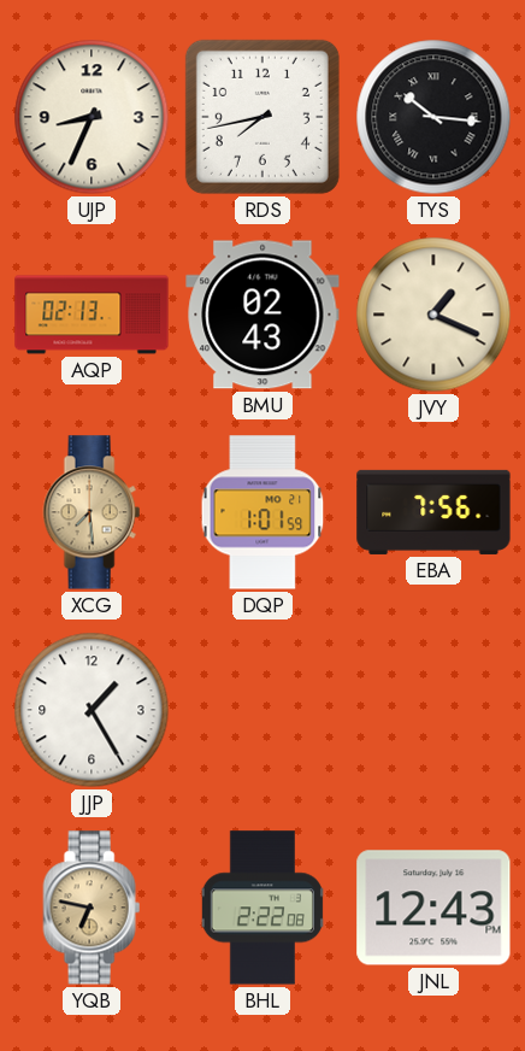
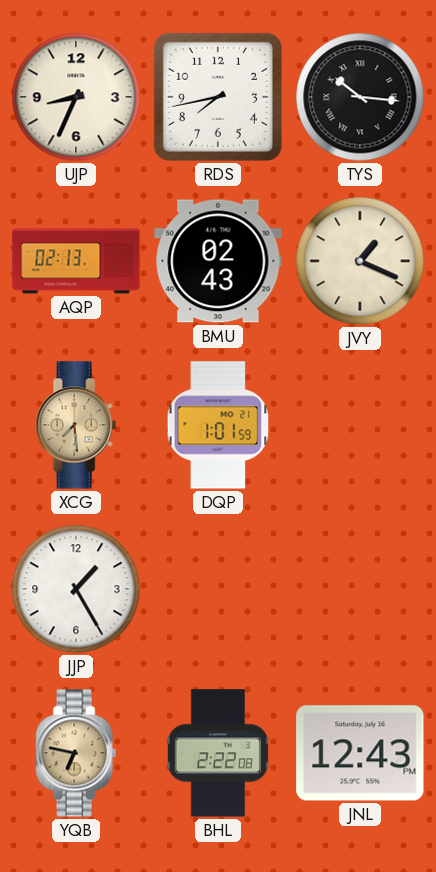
EBA: 7:56 -> none
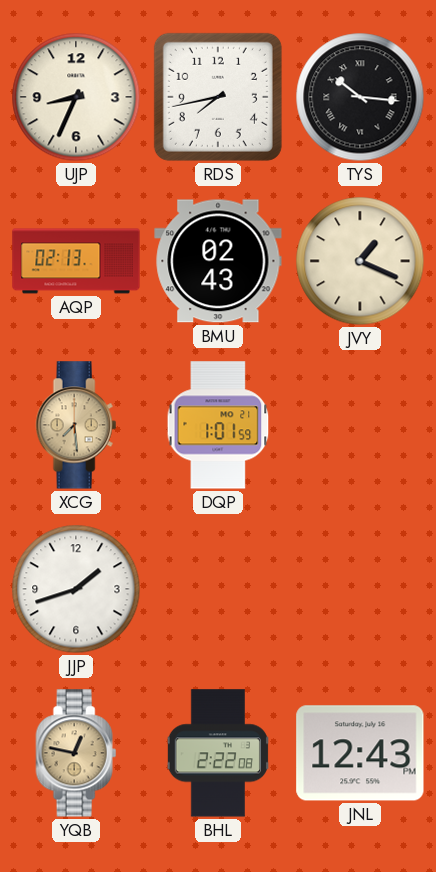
JJP: 1:25 -> 1:42
YQB: 6:47 -> 12:47
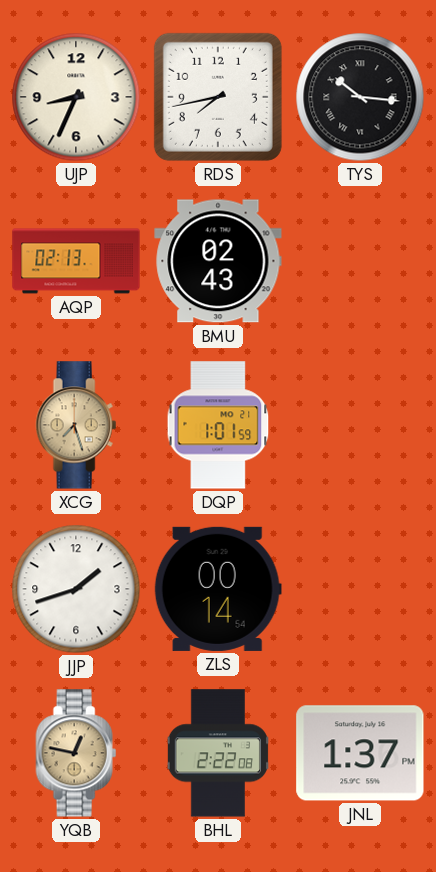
JVY: 1:19 -> none
XCG: 7:29 -> 7:27
ZLS: none -> 00:14
JNL: 12:43 -> 1:37
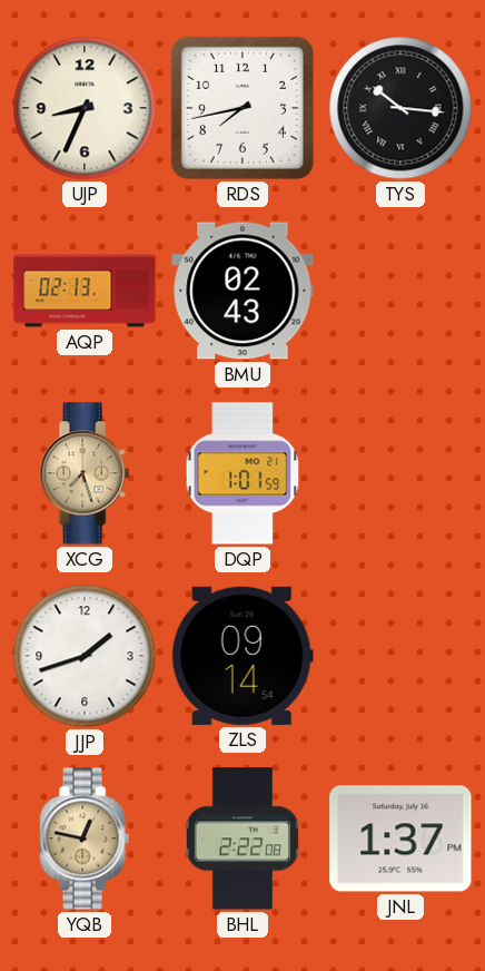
ZLS: 00:14 -> 09:14
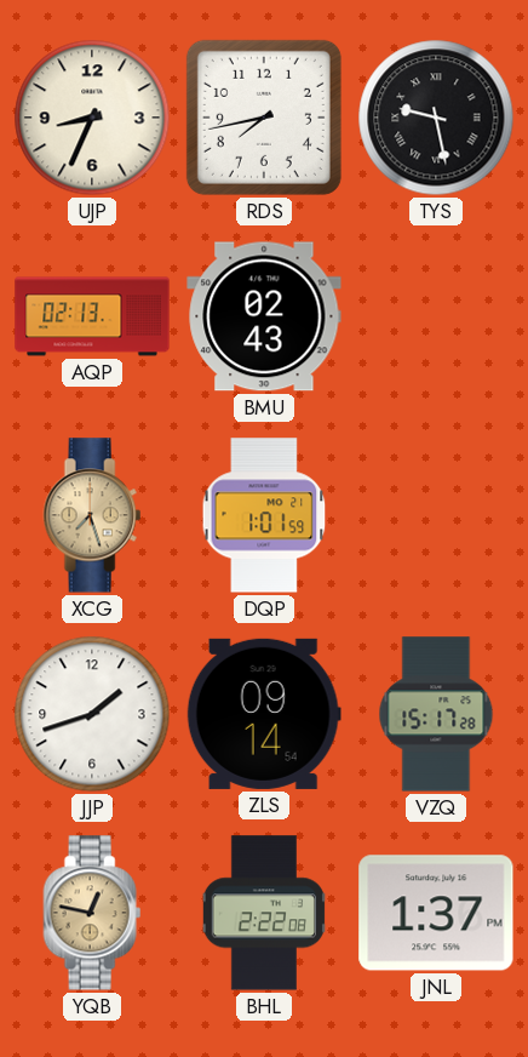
TYS: 10:16 -> 9:28
VZQ: none -> 15:17
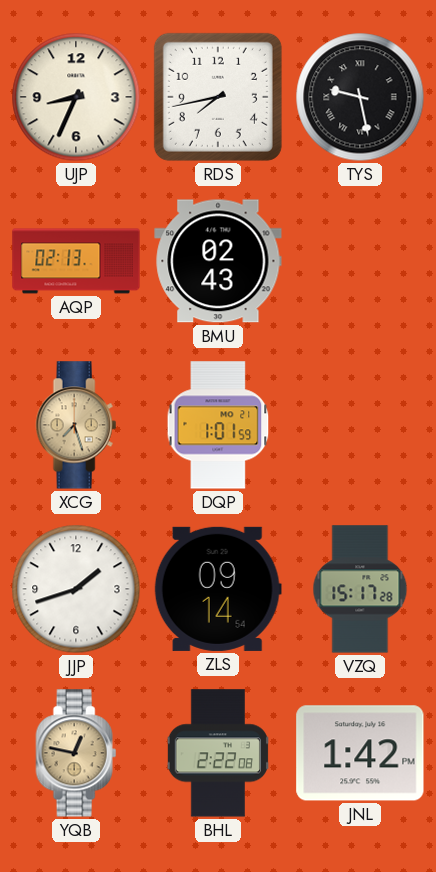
JNL: 1:37 -> 1:42
